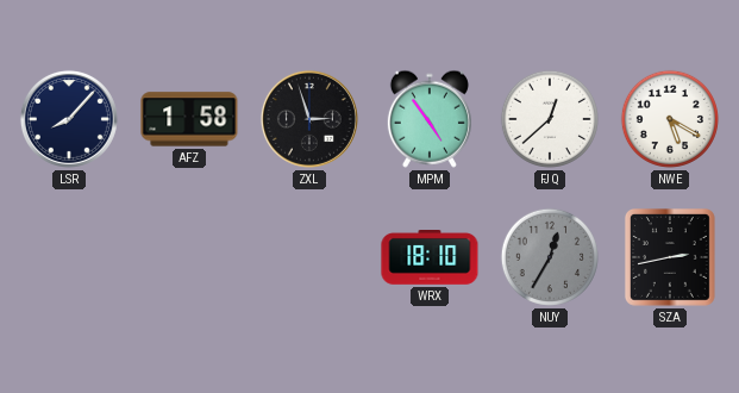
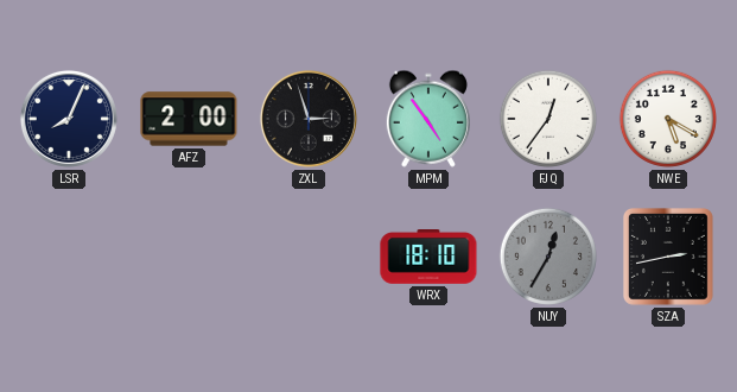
LSR: 8:07 -> 8:04
AFZ: 1:58 -> 2:00
FJQ: 12:38 -> 12:36
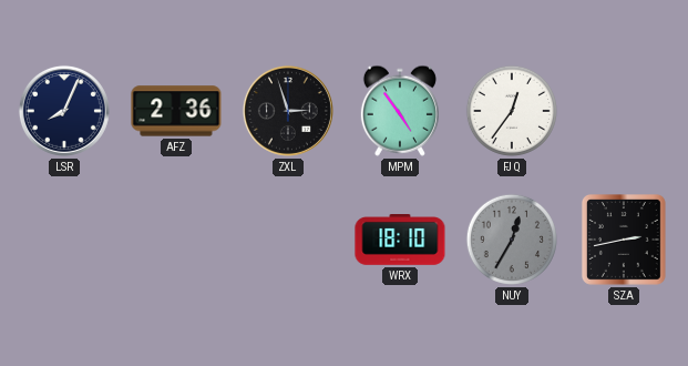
AFZ: 2:00 -> 2:36
NWE: 5:20 -> none
